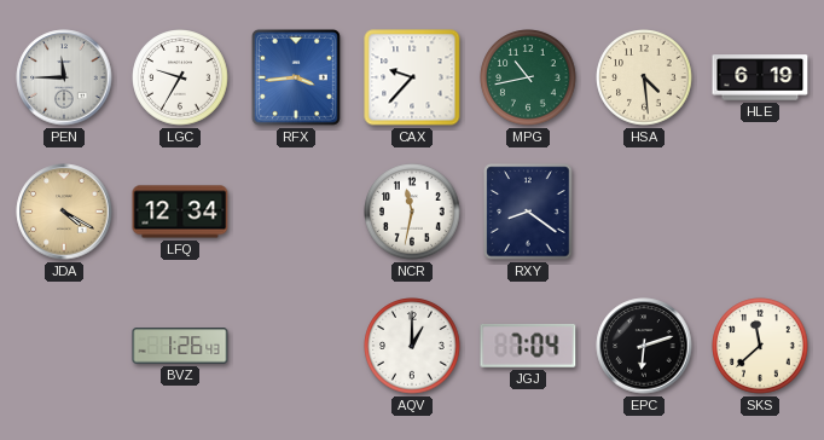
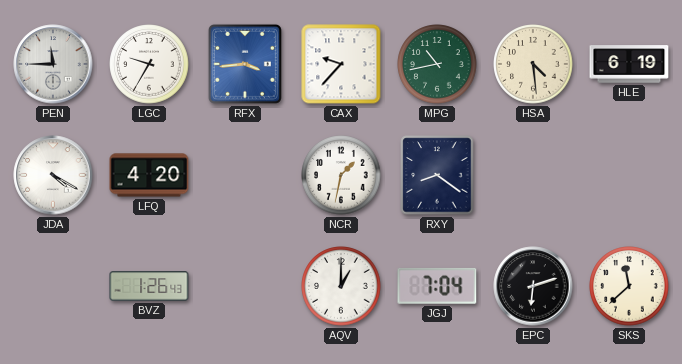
JDA dial: champagne -> white
LFQ: 12:34 -> 4:20
NCR: 11:32 -> 1:32
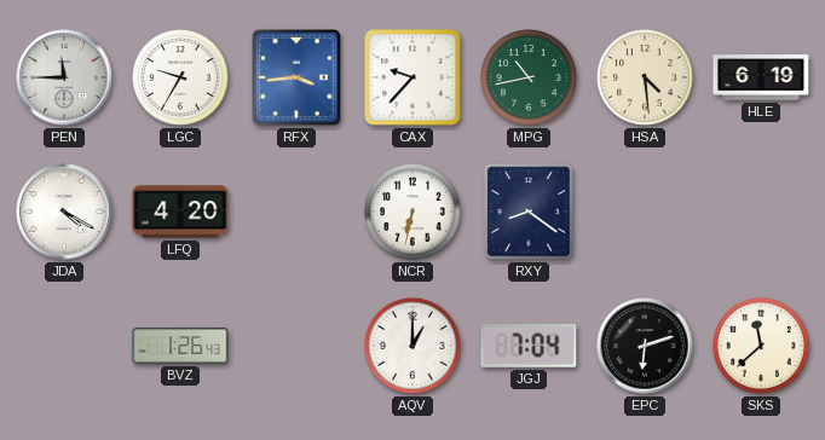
NCR: 1:32 -> 6:32
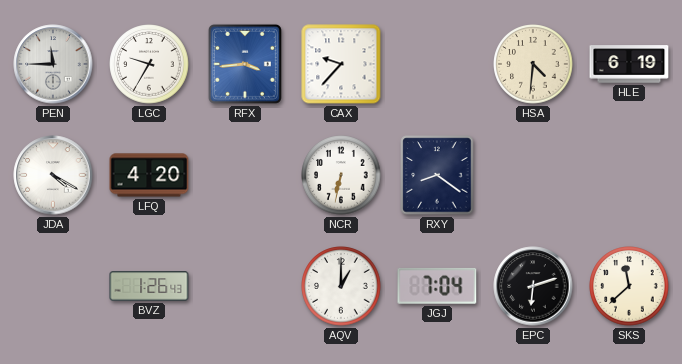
MPG: 10:43 -> none
HSA: 4:29 -> 4:31
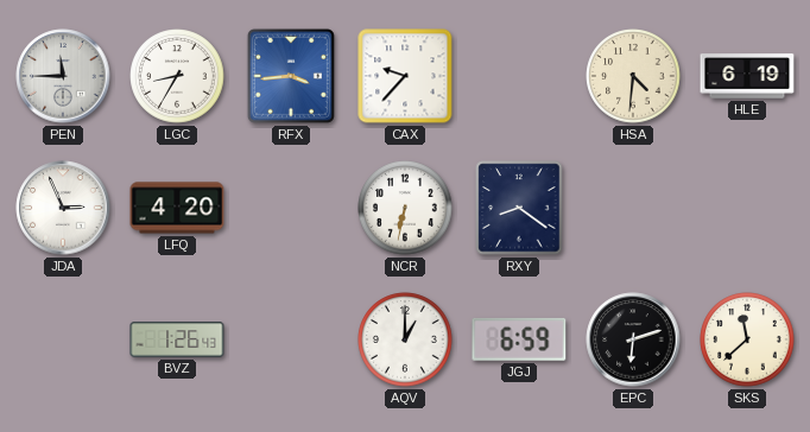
LGC: 9:35 -> 8:35
JDA: 4:20 -> 2:56
JGJ: 7:04 -> 6:59
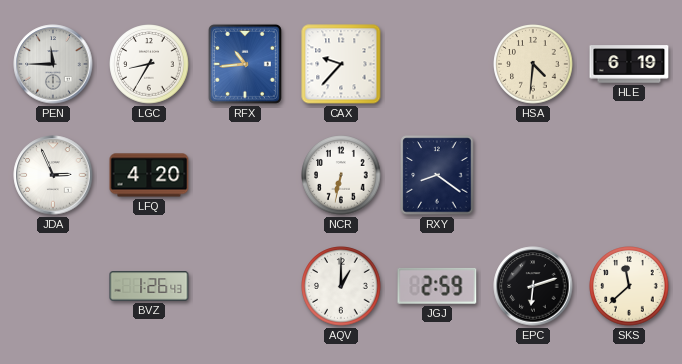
RFX: 3:44 -> 10:44
JGJ: 6:59 -> 2:59
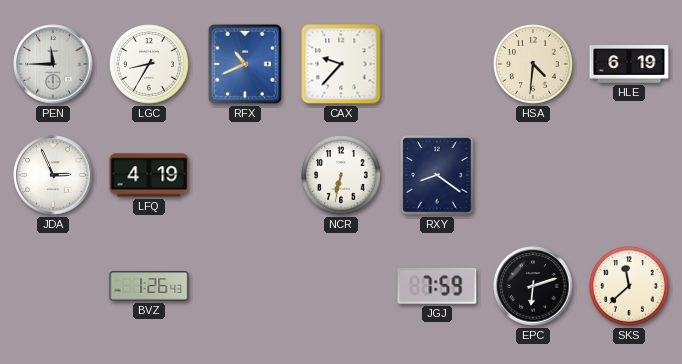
RFX: 10:44 -> 10:41
LFQ: 4:20 -> 4:19
AQV: 1:00 -> none
JGJ: 2:59 -> 7:59
